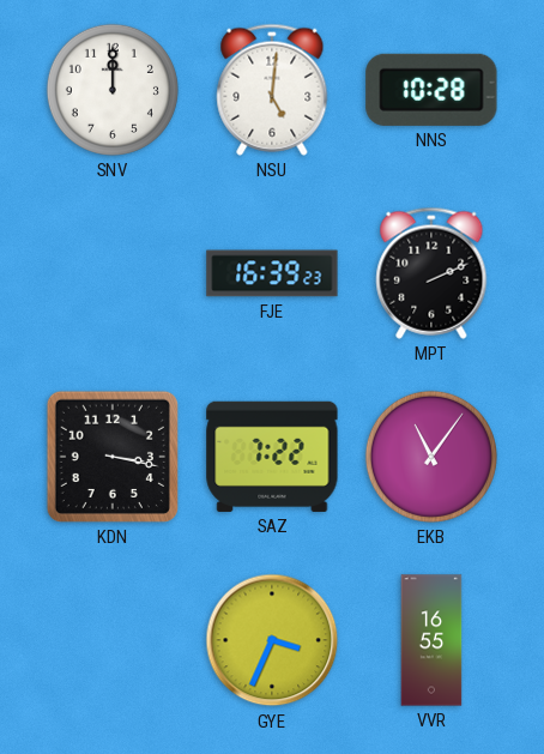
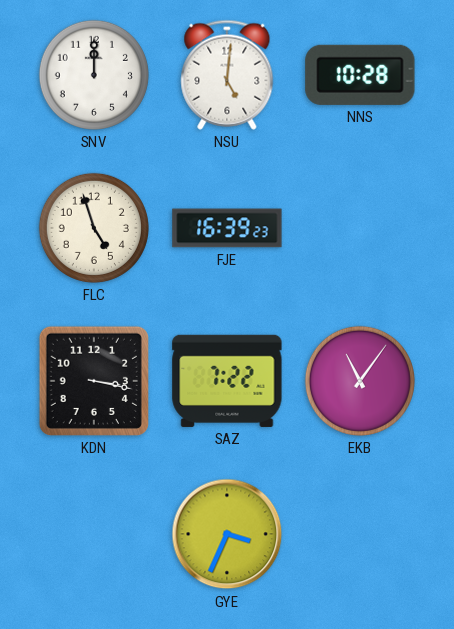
FLC: none -> 4:57
MPT: 2:11 -> none
VVR: 16:55 -> none
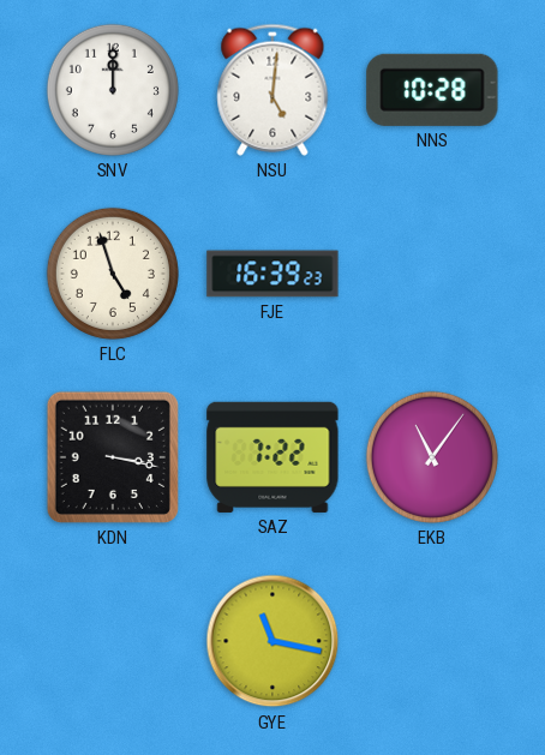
GYE: 3:34 -> 11:17
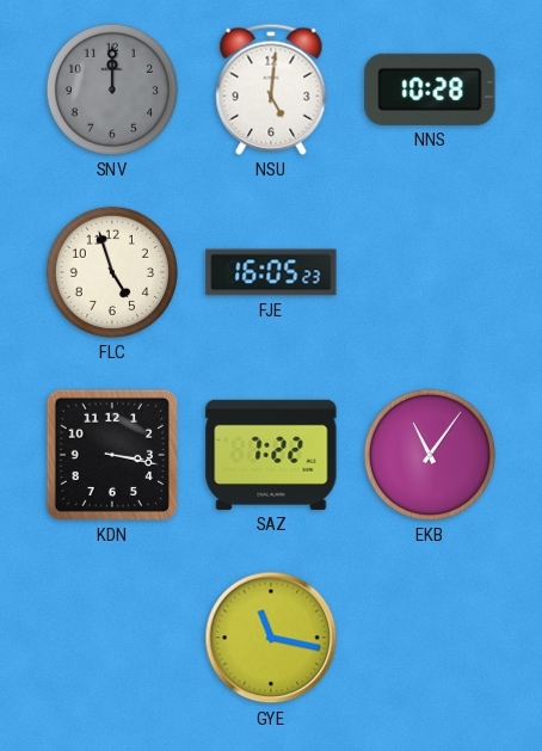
SNV dial: white -> grey
FJE: 16:39 -> 16:05
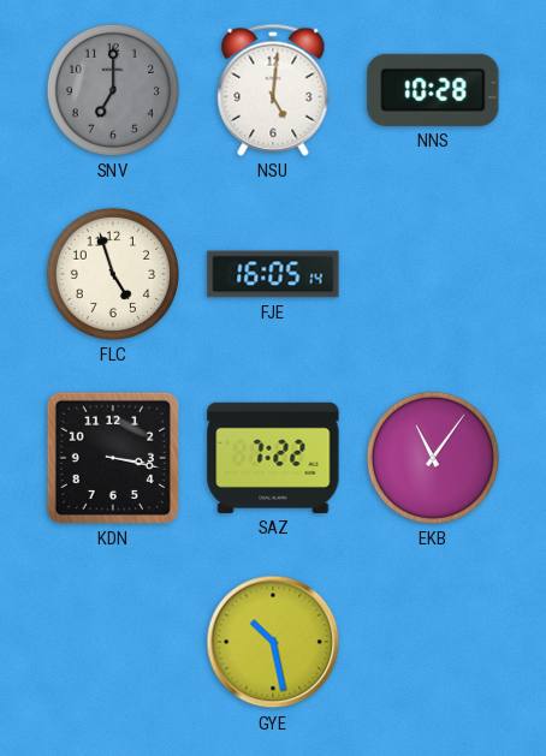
SNV: 12:00 -> 7:00
FJE: 16:05:23 -> 16:05:14
GYE: 11:17 -> 10:28
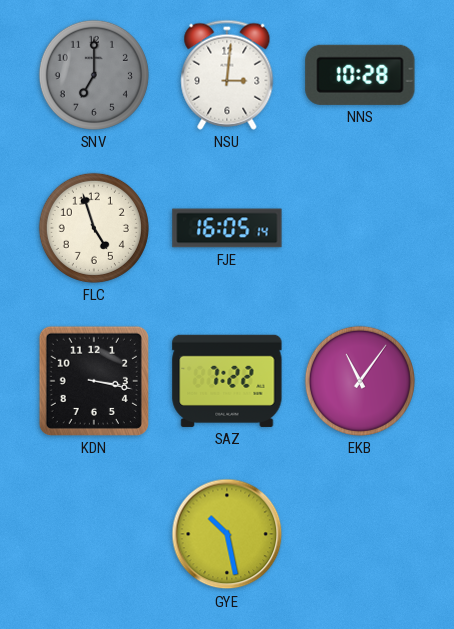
NSU: 5:01 -> 3:01
